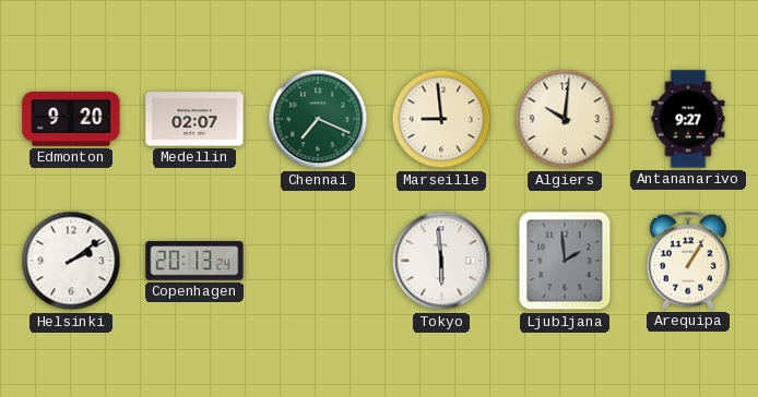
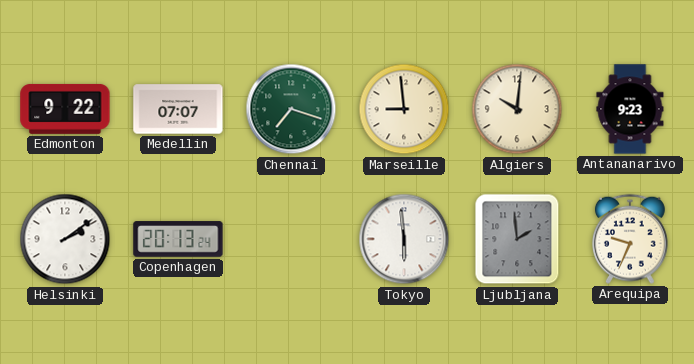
Edmonton: 9:20 -> 9:22
Medellin: 02:07 -> 07:07
Chennai: 7:19 -> 7:18
Antananarivo: 9:27 -> 9:23
Arequipa: 1:05 -> 9:34
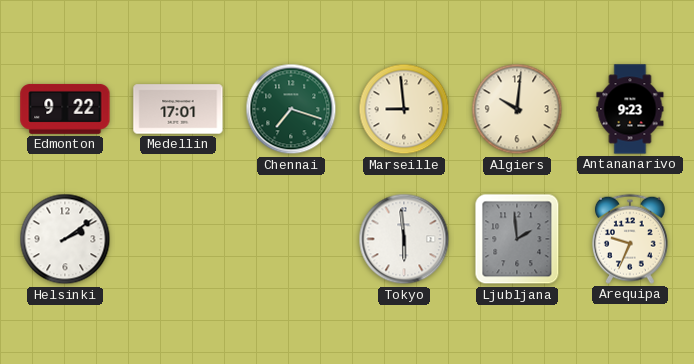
Medellin: 07:07 -> 17:01
Copenhagen: 20:13 -> none
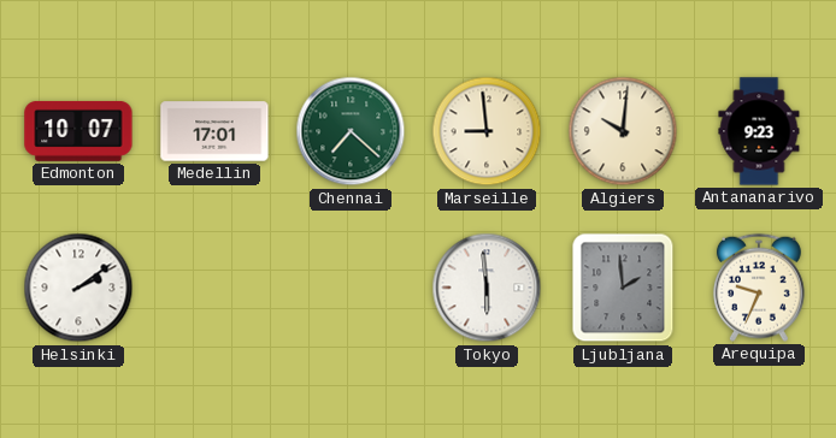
Edmonton: 9:22 -> 10:07
Chennai: 7:18 -> 7:22
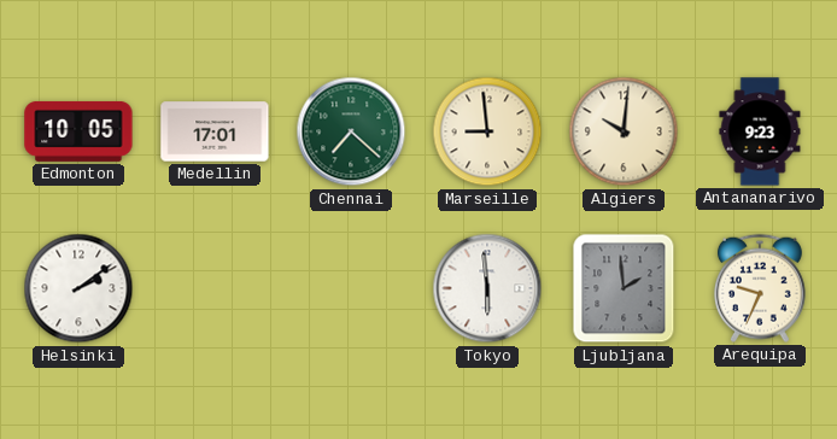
Edmonton: 10:07 -> 10:05
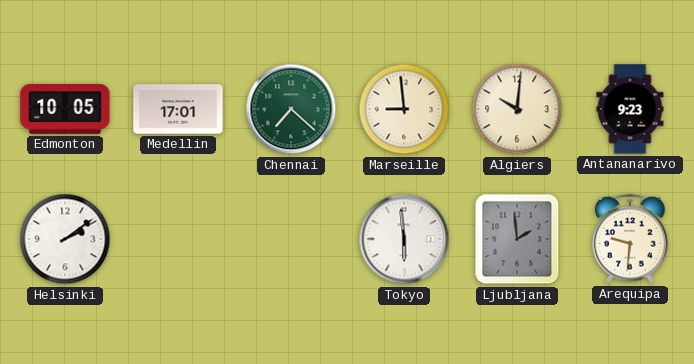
Arequipa: 9:34 -> 9:31
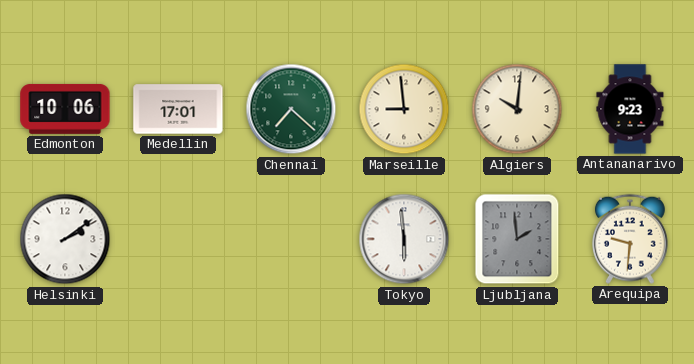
Edmonton: 10:05 -> 10:06
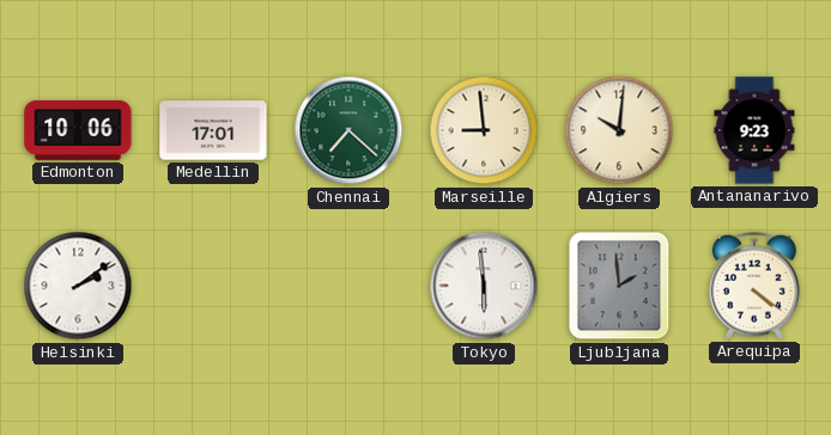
Arequipa: 9:31 -> 4:21
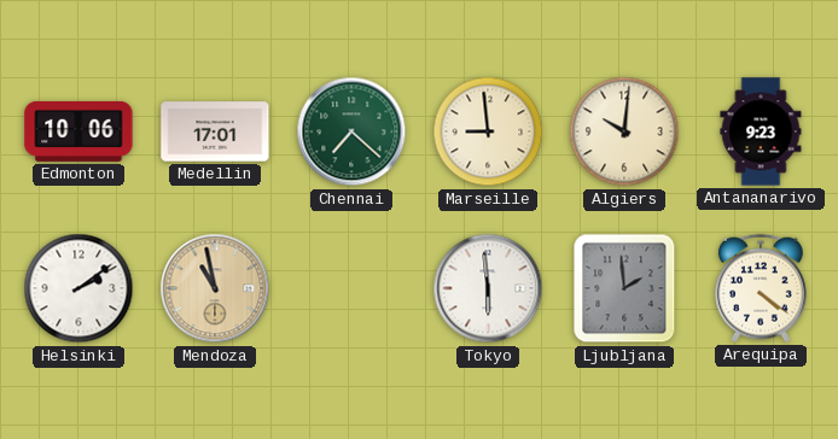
Mendoza: none -> 10:58
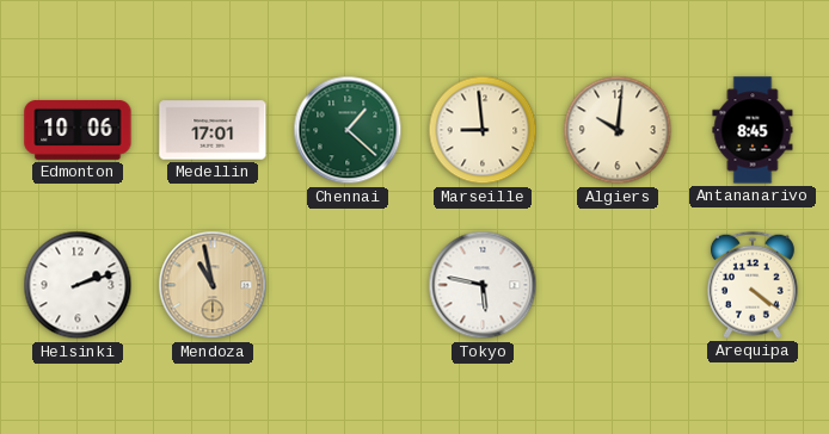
Chennai: 7:22 -> 1:22
Antananarivo: 9:23 -> 8:45
Helsinki: 2:09 -> 2:12
Tokyo: 5:59 -> 5:47
Ljubljana: 1:59 -> none
